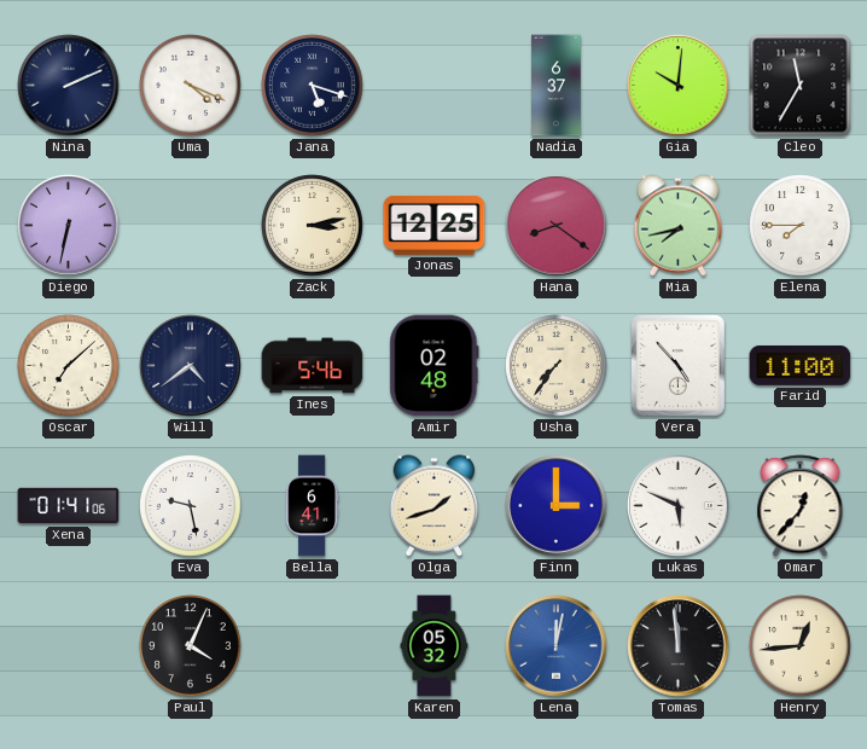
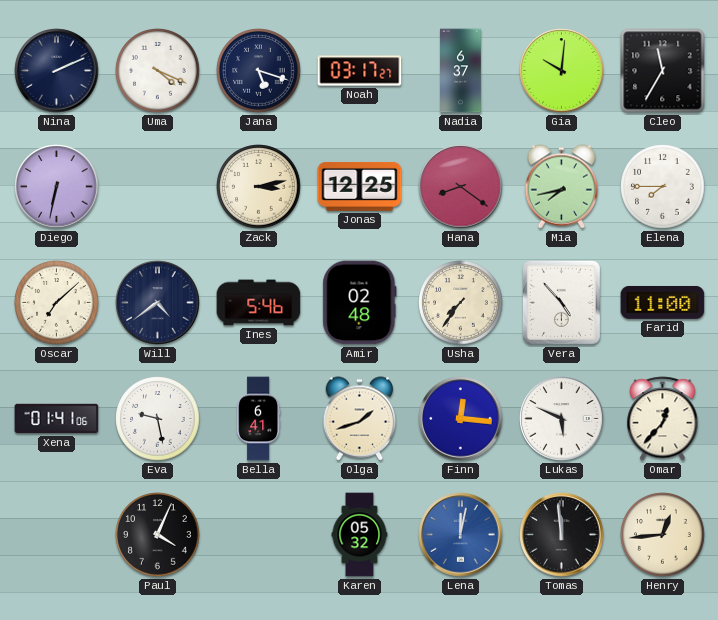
Noah: none -> 03:17
Finn: 3:00 -> 12:16
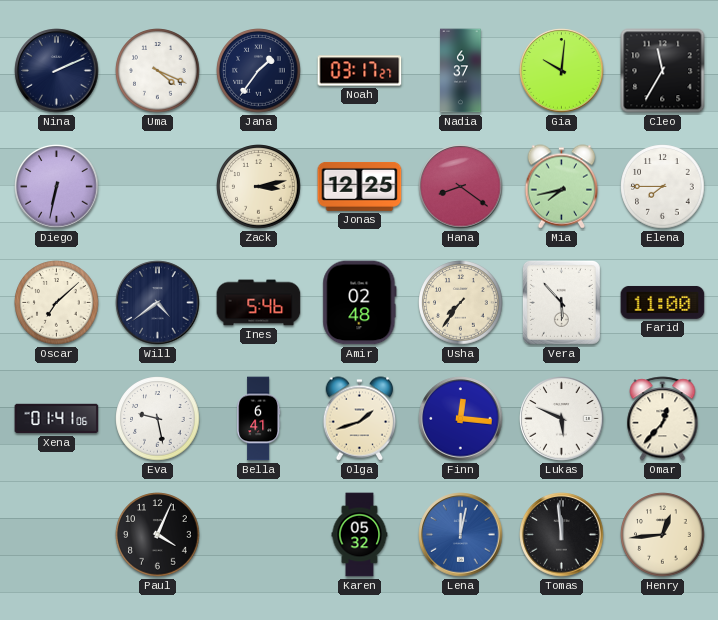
Jana: 5:18 -> 1:36
Vera: 4:53 -> 5:53
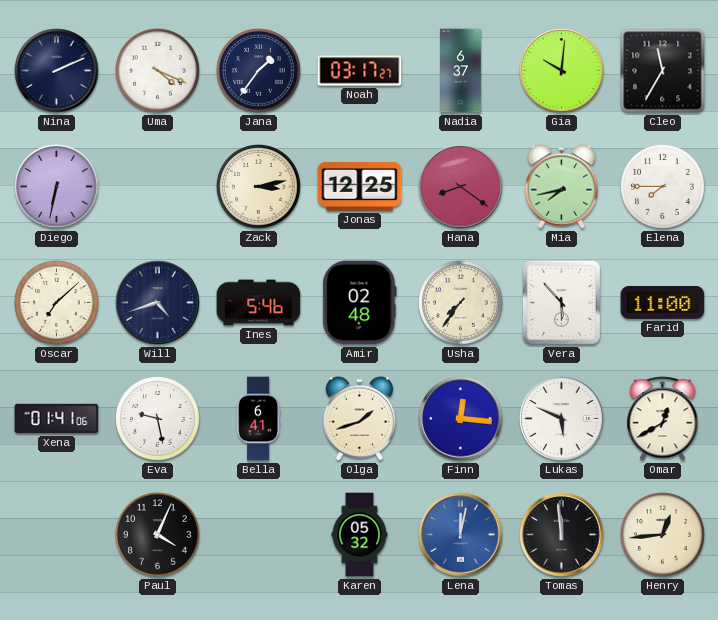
Will: 4:39 -> 4:42
Omar: 12:37 -> 12:40
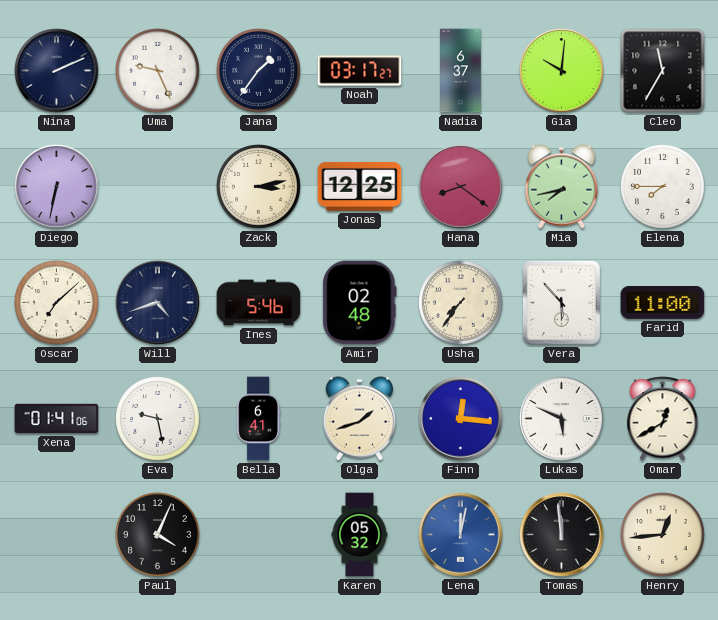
Uma: 4:19 -> 9:26
